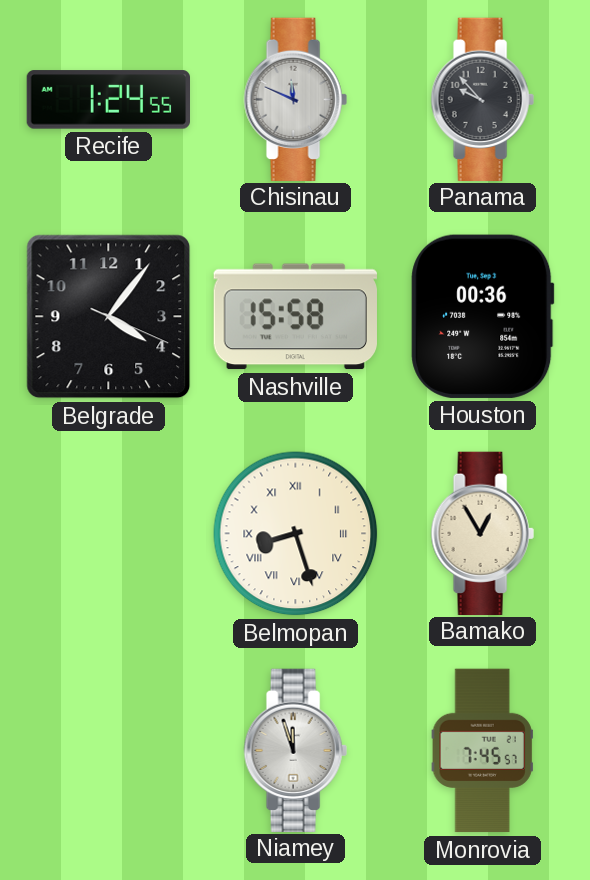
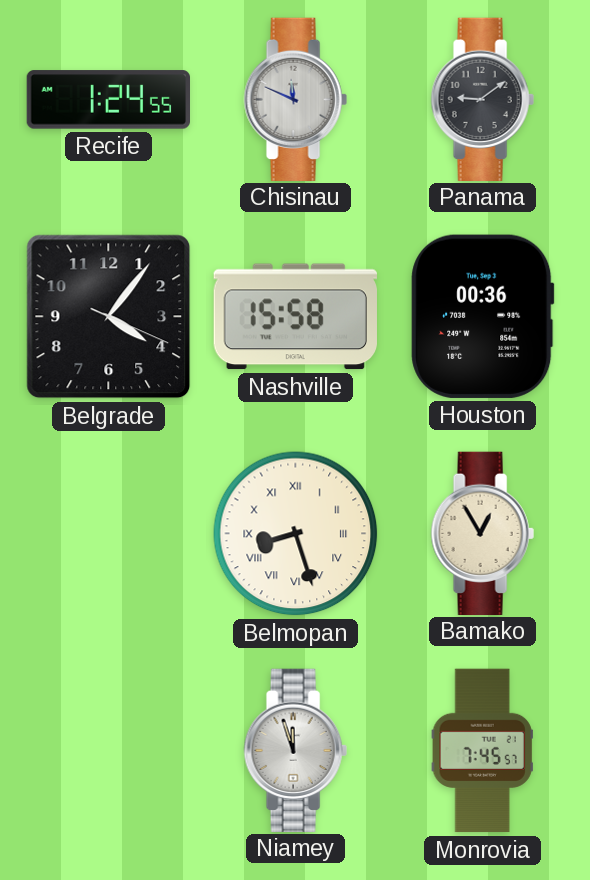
Panama: 9:53 -> 9:09
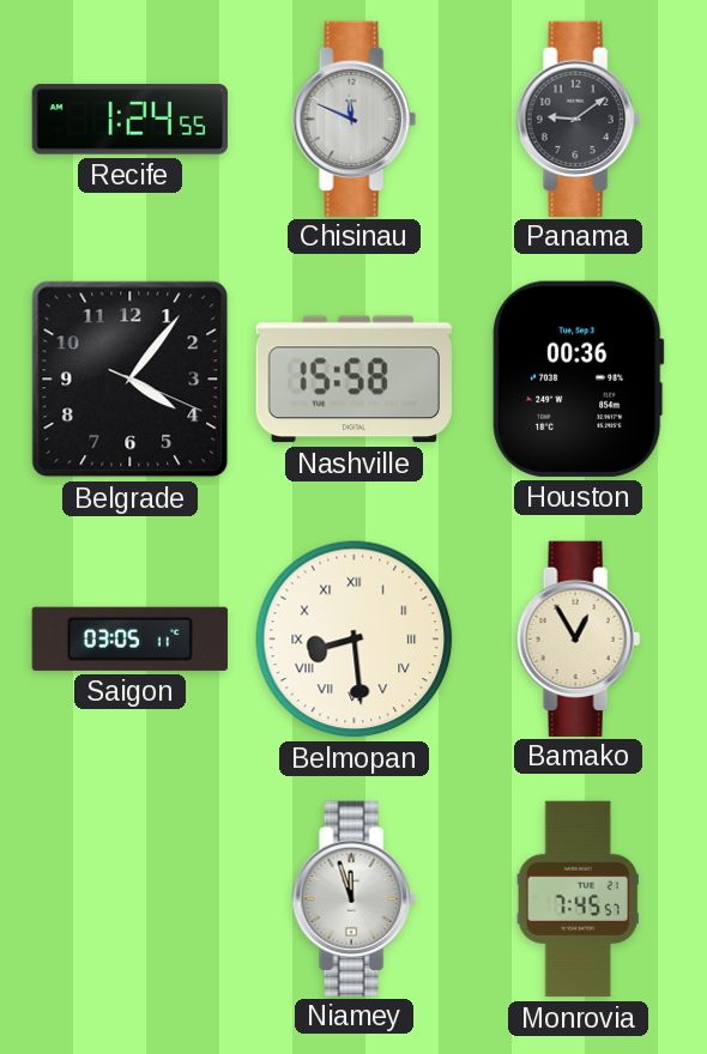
Saigon: none -> 03:05
Belmopan: 8:27 -> 8:29
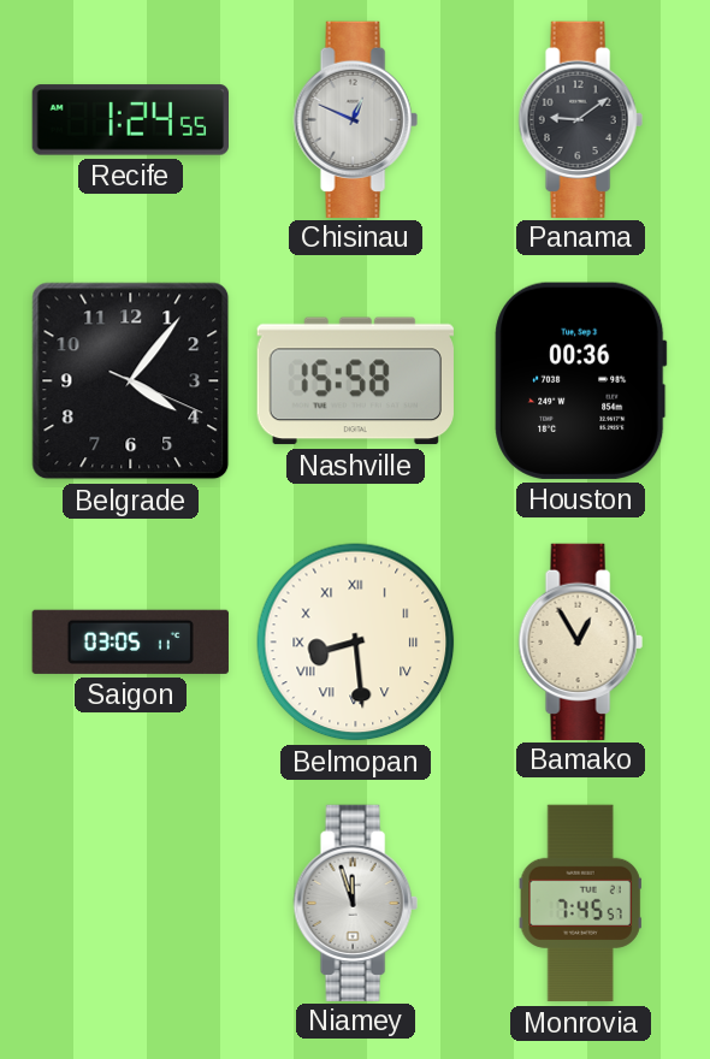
Chisinau: 11:49 -> 12:49
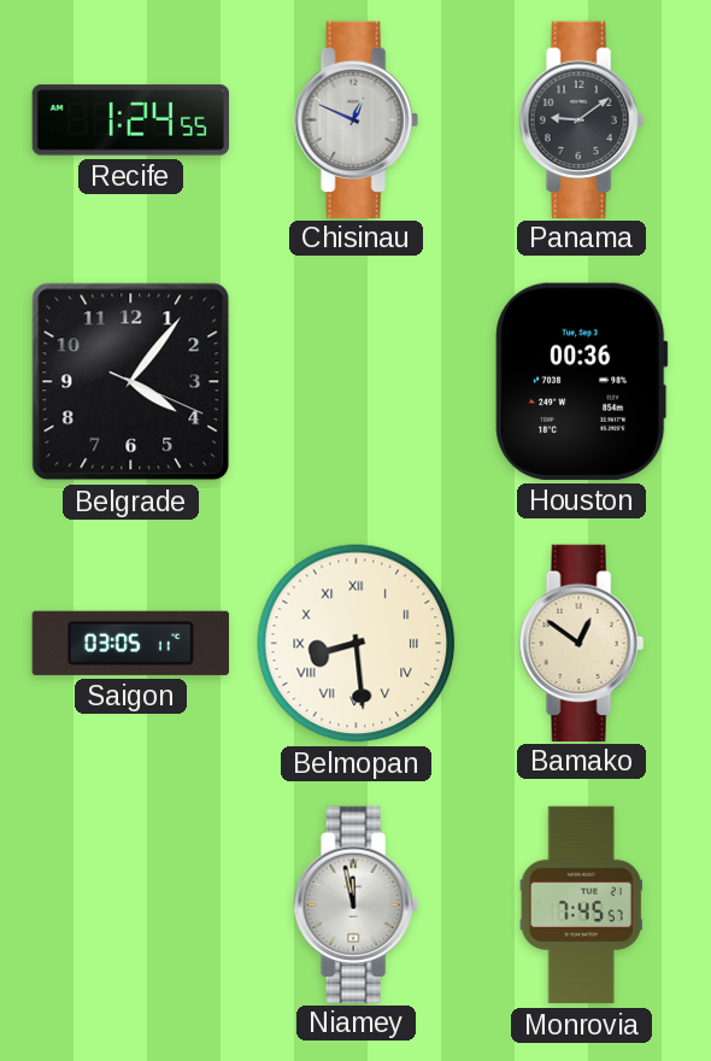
Nashville: 15:58 -> none
Bamako: 12:55 -> 12:51
Niamey: 11:57 -> 11:58
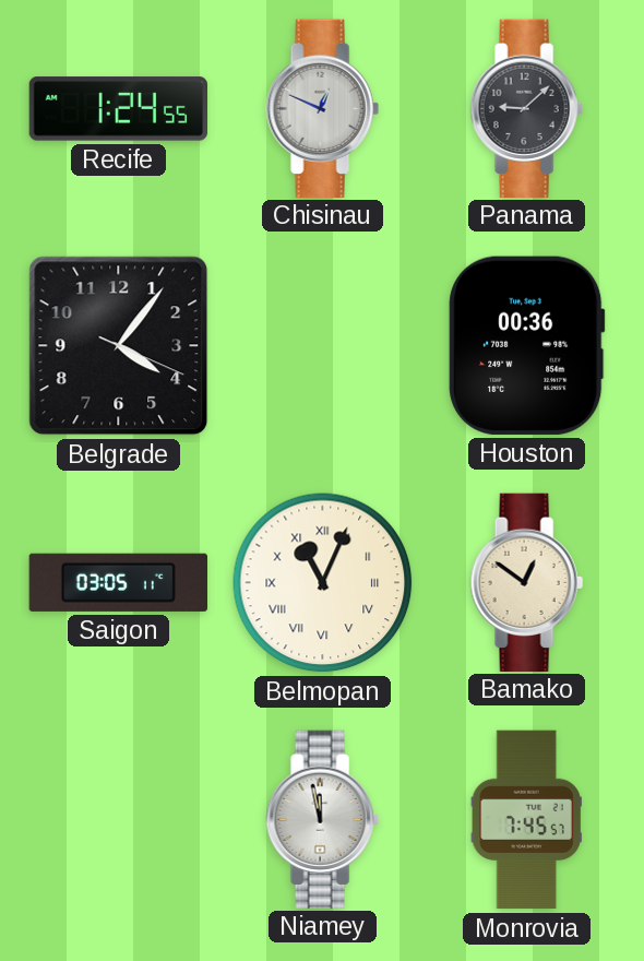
Panama: 9:09 -> 9:08
Belmopan: 8:29 -> 11:04
